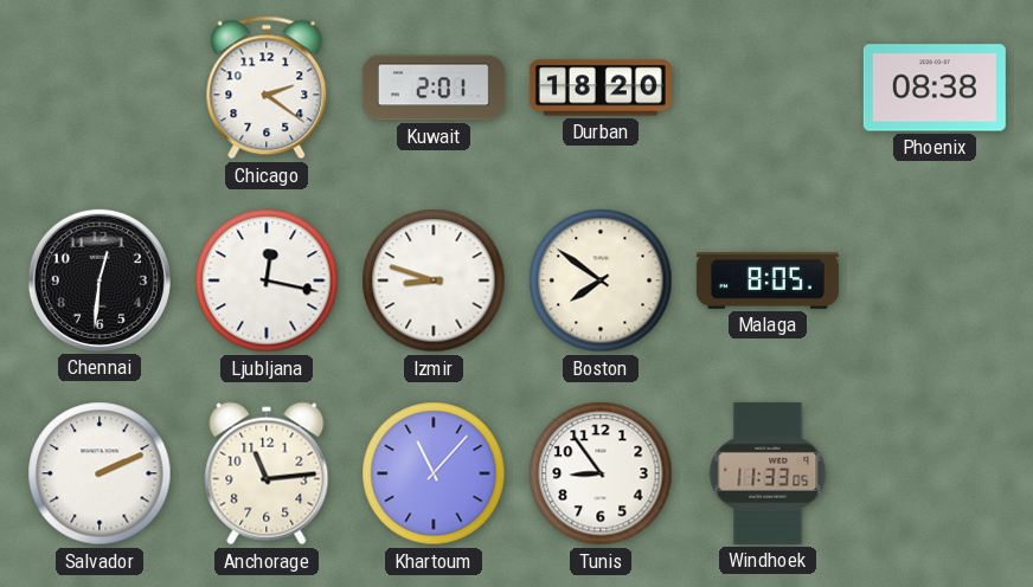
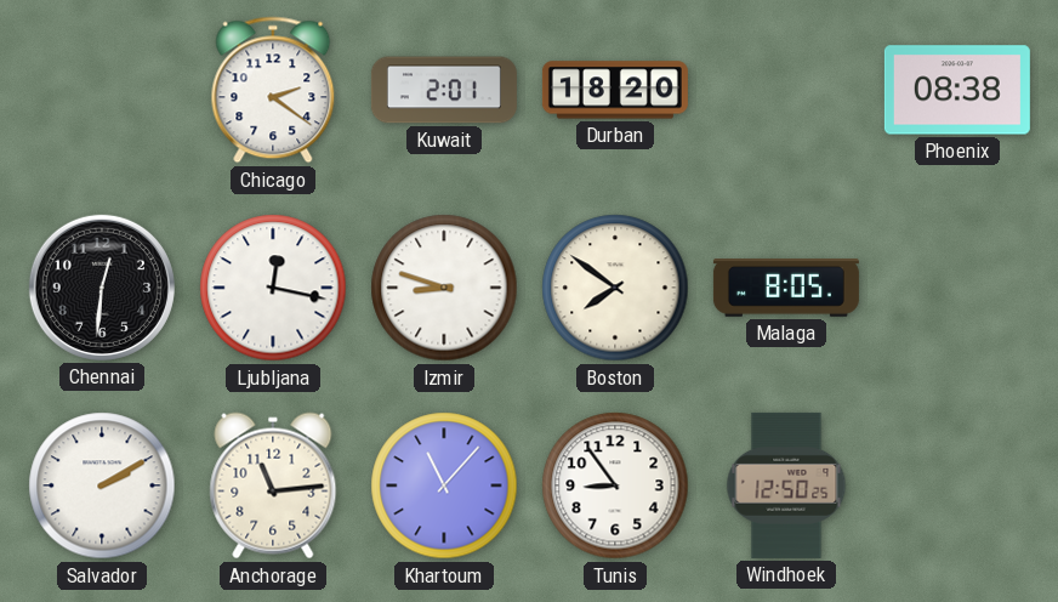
Salvador: 2:11 -> 2:10
Windhoek: 11:33 -> 12:50
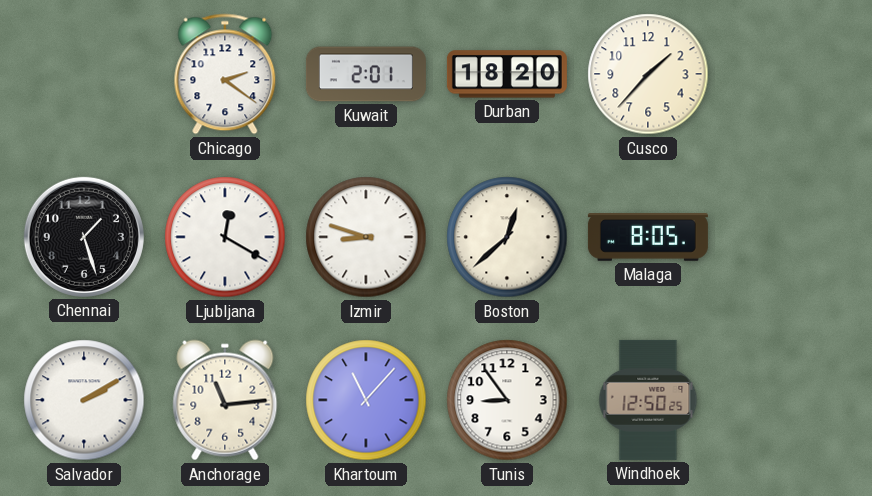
Cusco: none -> 1:37
Phoenix: 08:38 -> none
Chennai: 12:31 -> 1:27
Ljubljana: 12:17 -> 12:20
Boston: 7:51 -> 12:38
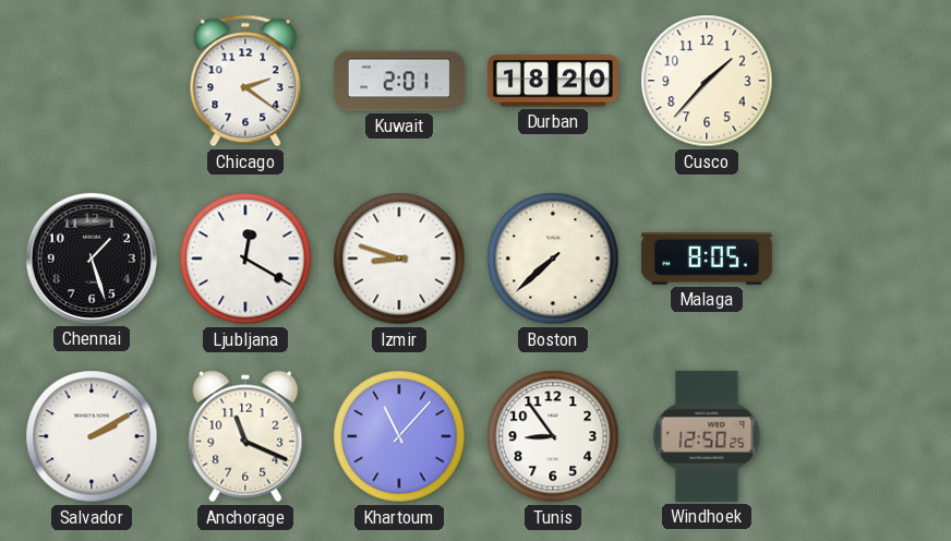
Boston: 12:38 -> 7:38
Anchorage: 11:14 -> 11:19
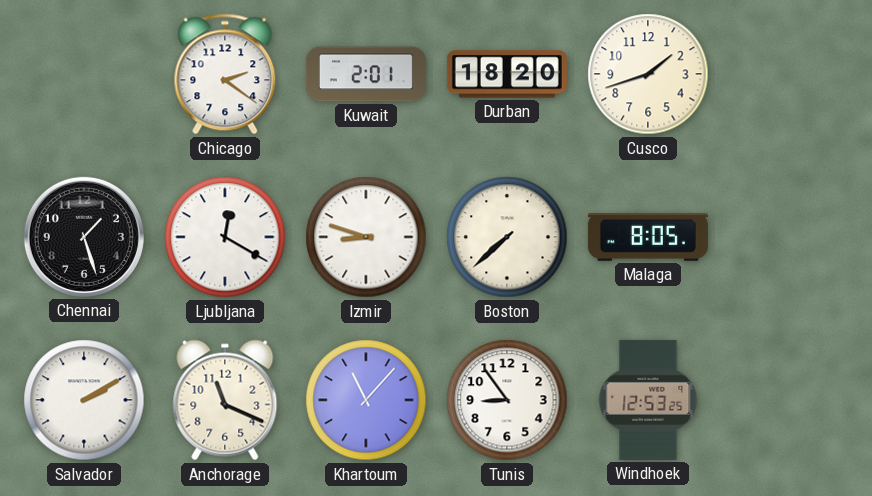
Cusco: 1:37 -> 1:42
Windhoek: 12:50 -> 12:53
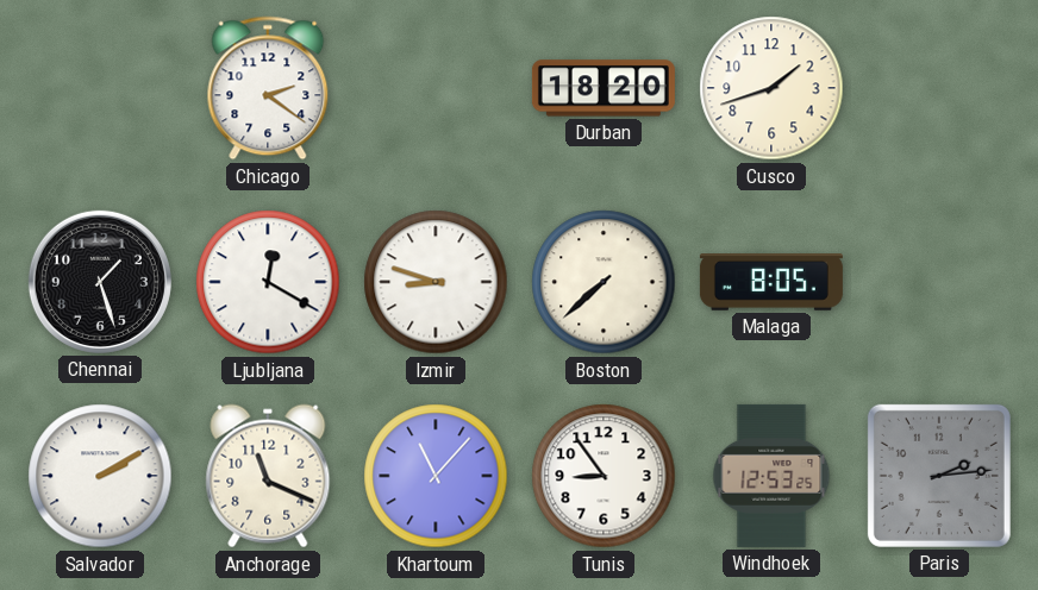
Kuwait: 2:01 -> none
Paris: none -> 2:14
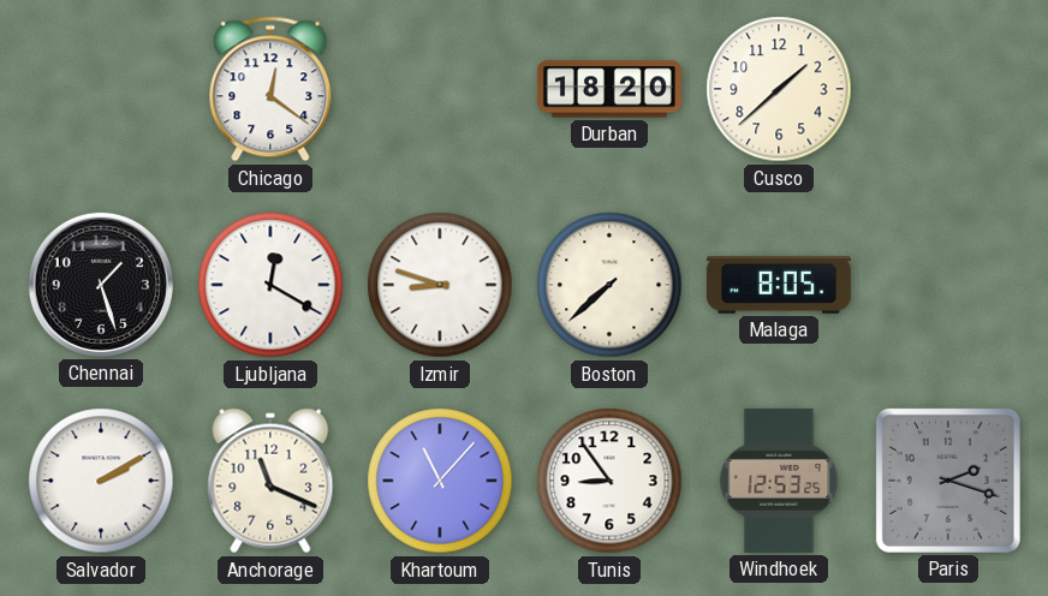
Chicago: 2:21 -> 12:21
Cusco: 1:42 -> 1:38
Paris: 2:14 -> 2:18
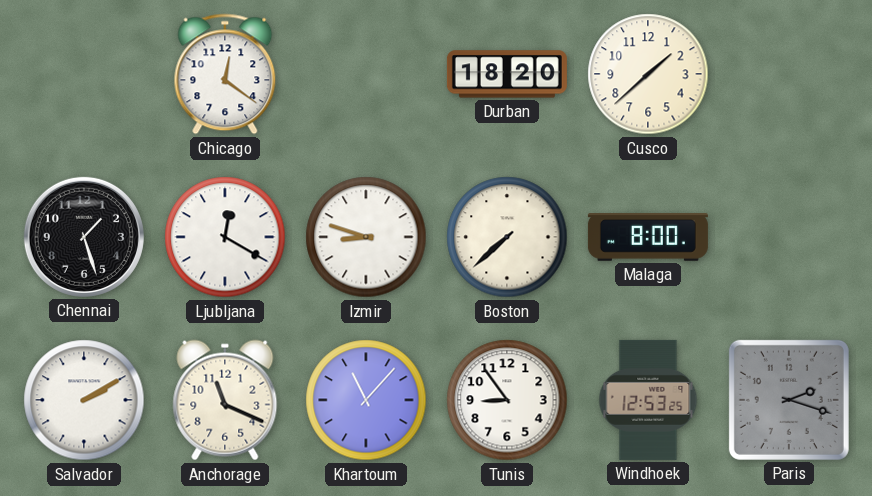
Malaga: 8:05 -> 8:00
